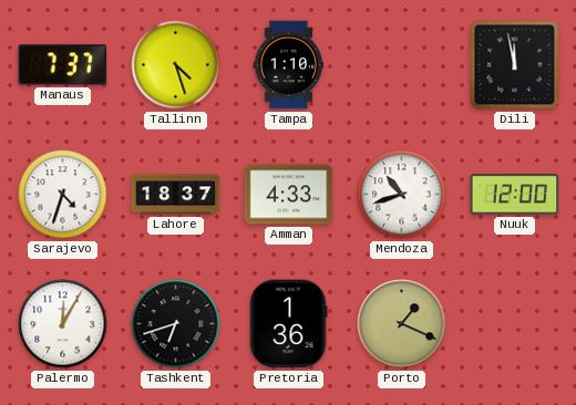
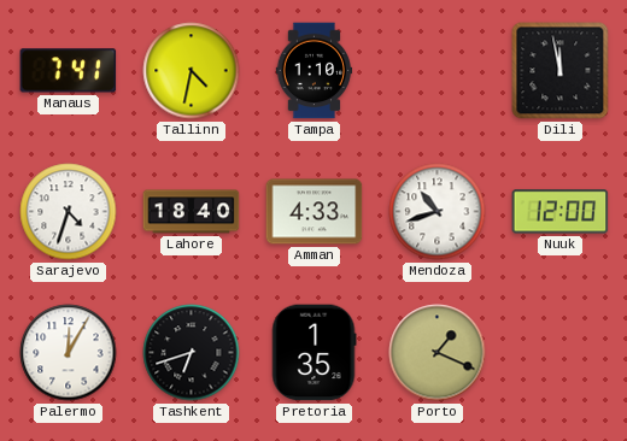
Manaus: 7:37 -> 7:41
Tallinn: 4:27 -> 4:32
Lahore: 18:37 -> 18:40
Pretoria: 1:36 -> 1:35
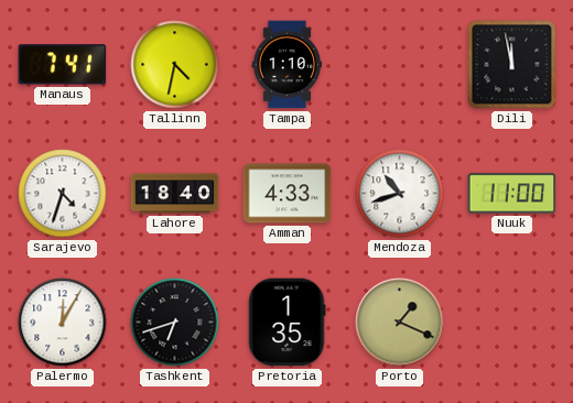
Nuuk: 12:00 -> 11:00
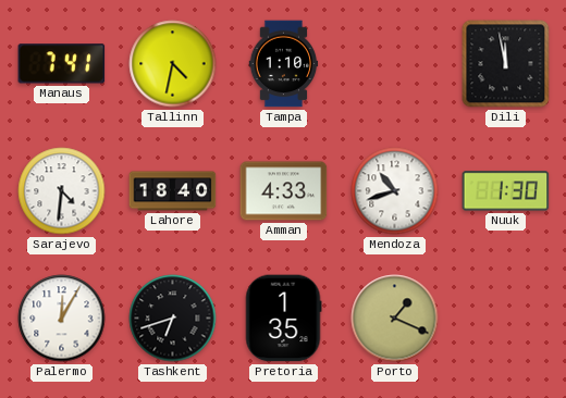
Sarajevo: 4:33 -> 4:31
Nuuk: 11:00 -> 1:30
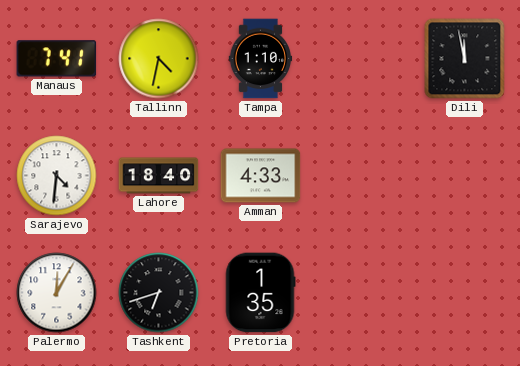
Mendoza: 10:42 -> none
Nuuk: 1:30 -> none
Porto: 1:19 -> none
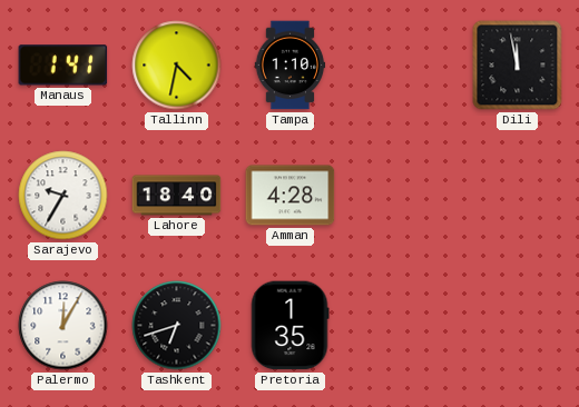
Manaus: 7:41 -> 1:41
Sarajevo: 4:31 -> 9:35
Amman: 4:33 -> 4:28
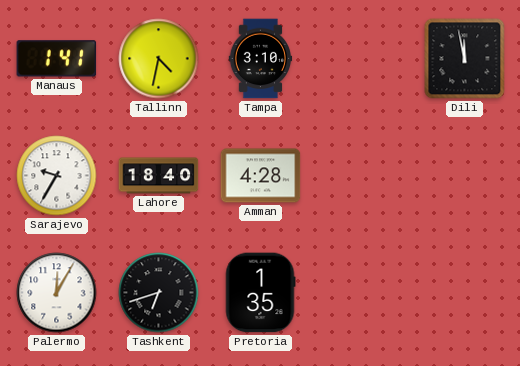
Tampa: 1:10 -> 3:10
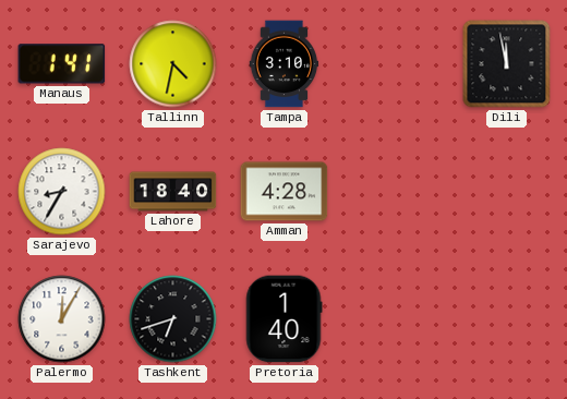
Sarajevo: 9:35 -> 8:35
Pretoria: 1:35 -> 1:40
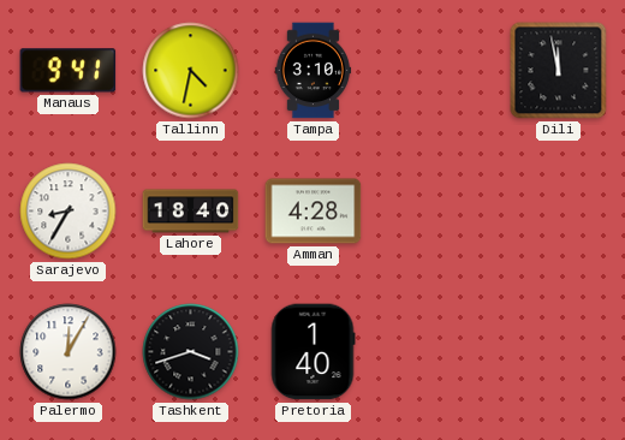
Manaus: 1:41 -> 9:41
Tashkent: 6:42 -> 3:42
